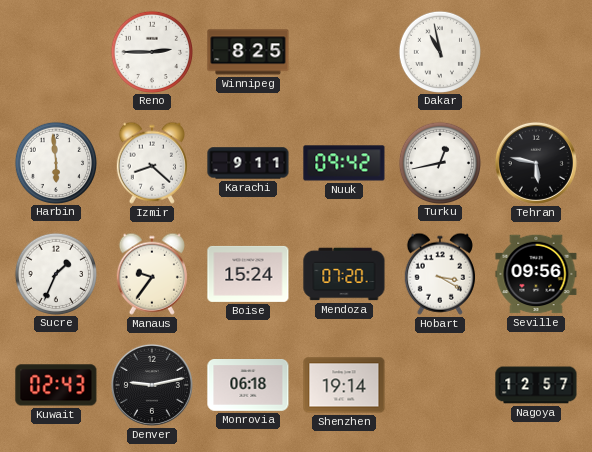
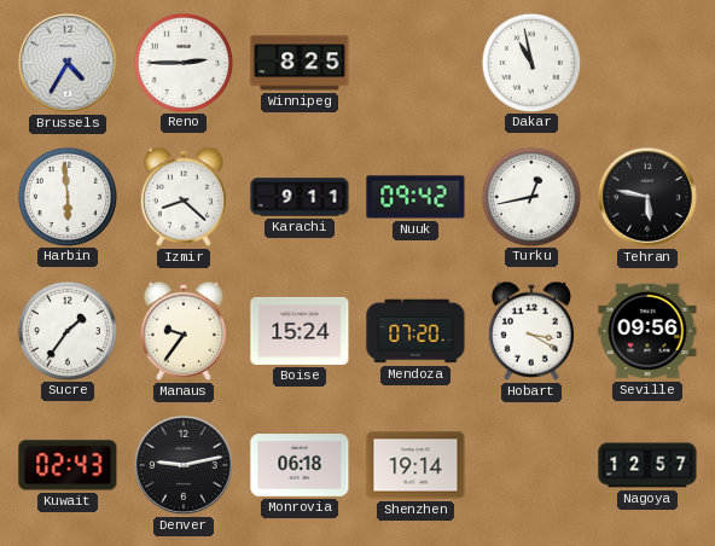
Brussels: none -> 4:35
Sucre: 1:34 -> 1:36
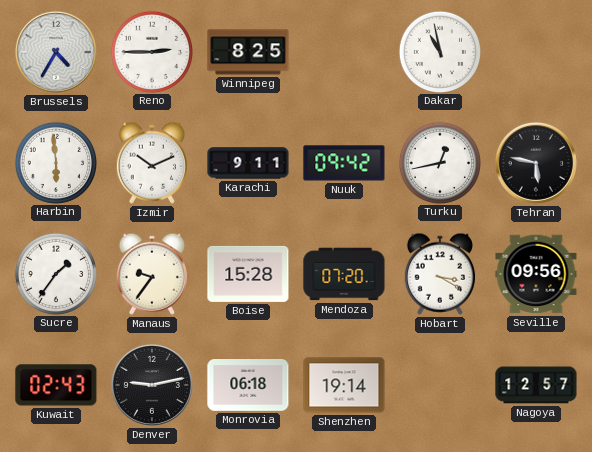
Izmir: 8:22 -> 10:11
Boise: 15:24 -> 15:28
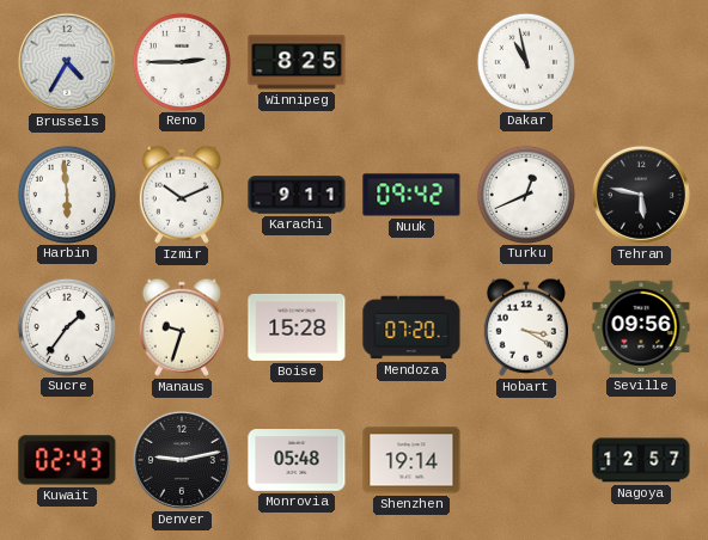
Turku: 12:43 -> 12:41
Manaus: 9:36 -> 9:33
Monrovia: 06:18 -> 05:48
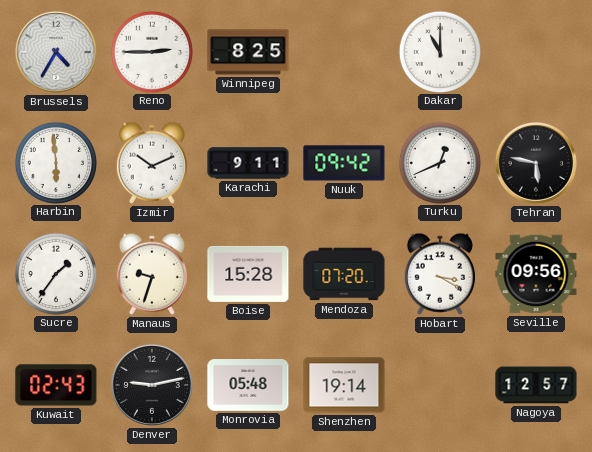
Dakar: 10:58 -> 11:00
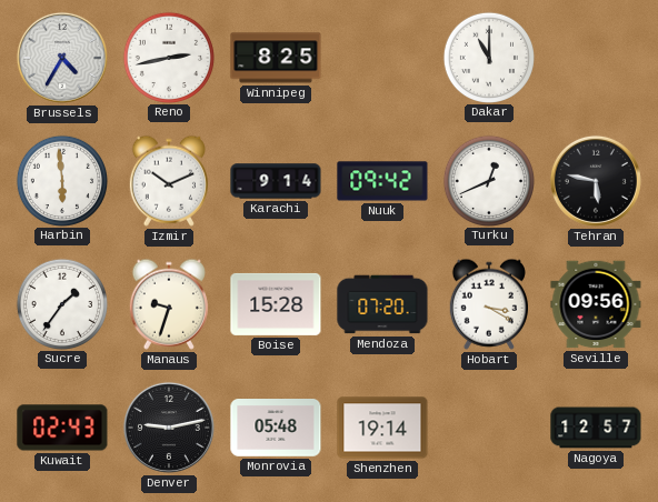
Reno: 2:45 -> 2:43
Karachi: 9:11 -> 9:14
